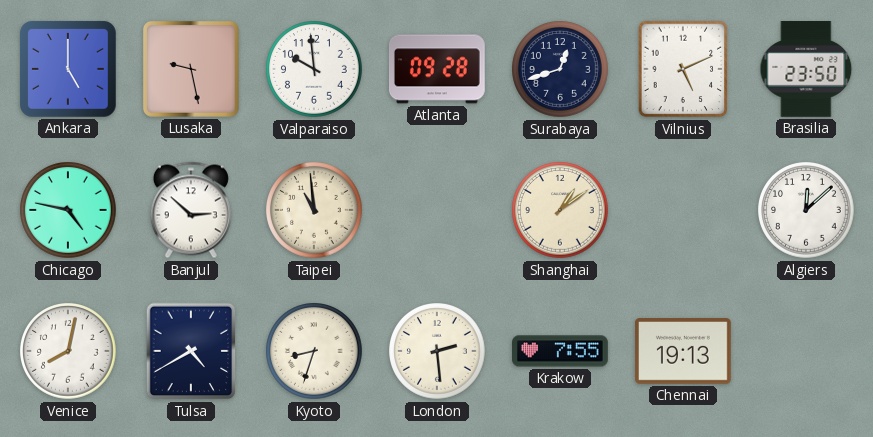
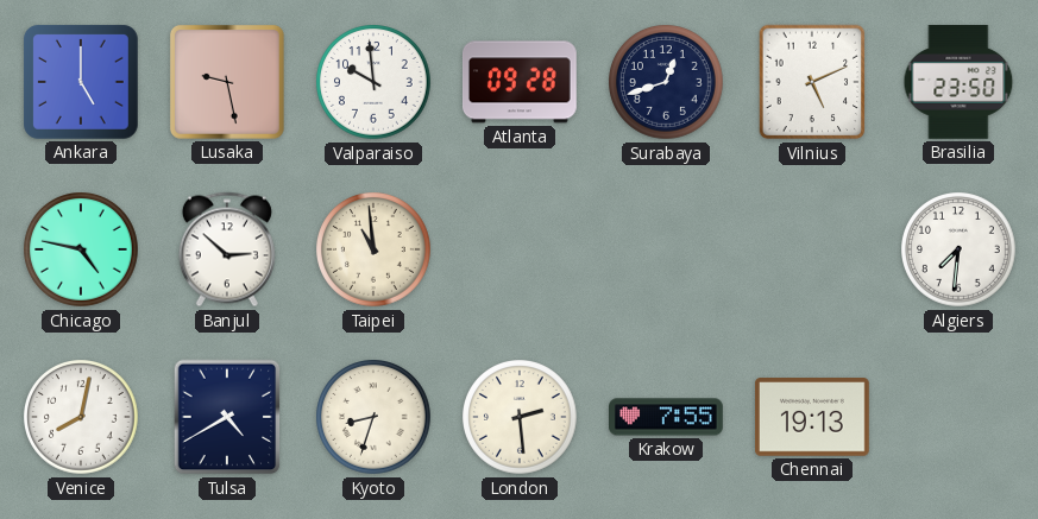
Shanghai: 1:09 -> none
Algiers: 12:08 -> 7:31
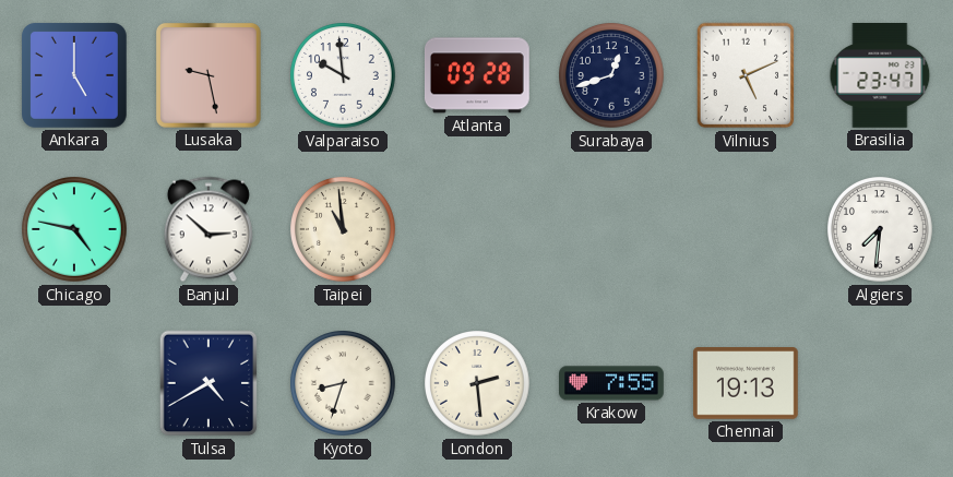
Brasilia: 23:50 -> 23:47
Venice: 8:02 -> none
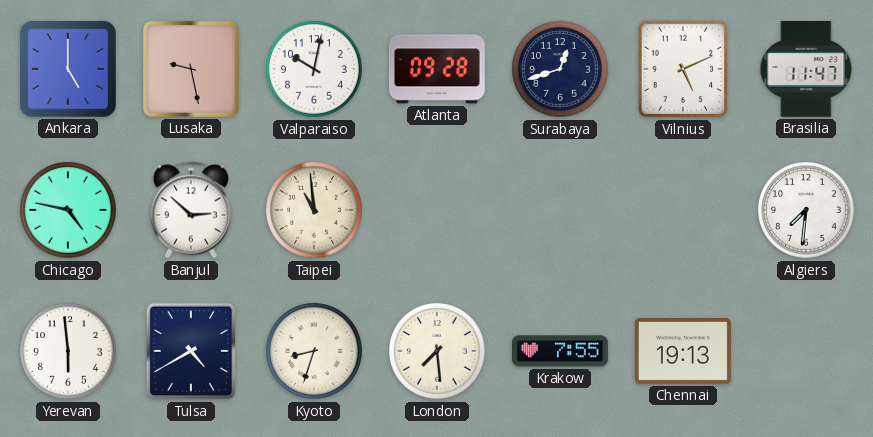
Valparaiso: 9:59 -> 10:02
Brasilia: 23:47 -> 11:47
Yerevan: none -> 5:59
London: 2:29 -> 7:29
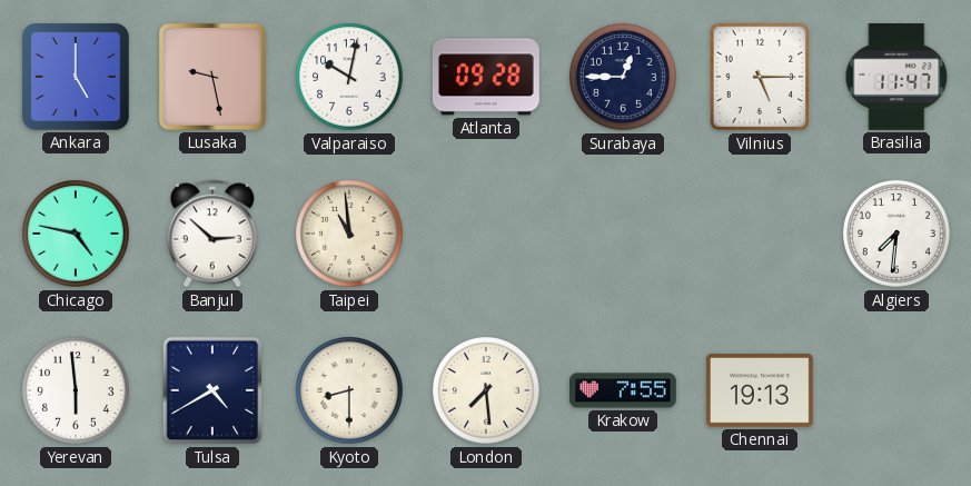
Surabaya: 12:42 -> 12:45
Vilnius: 5:11 -> 5:15
Kyoto: 8:33 -> 8:30
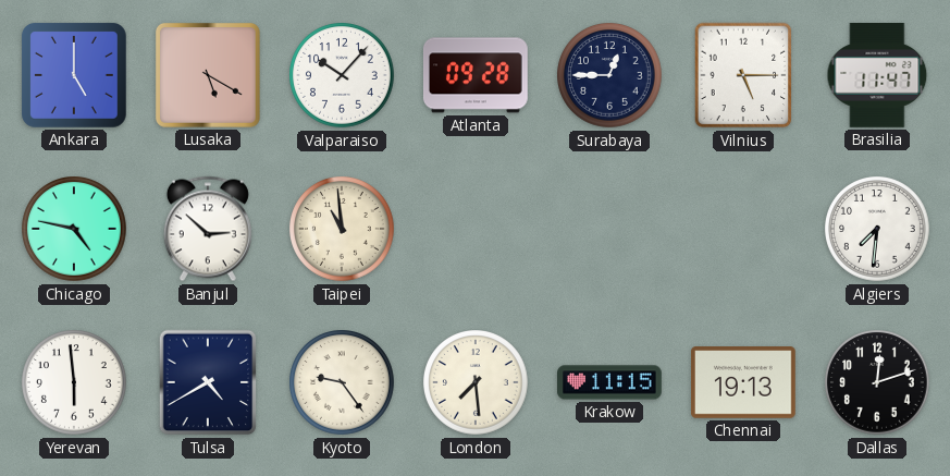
Lusaka: 9:28 -> 5:20
Valparaiso: 10:02 -> 10:07
Kyoto: 8:30 -> 9:24
Krakow: 7:55 -> 11:15
Dallas: none -> 12:12
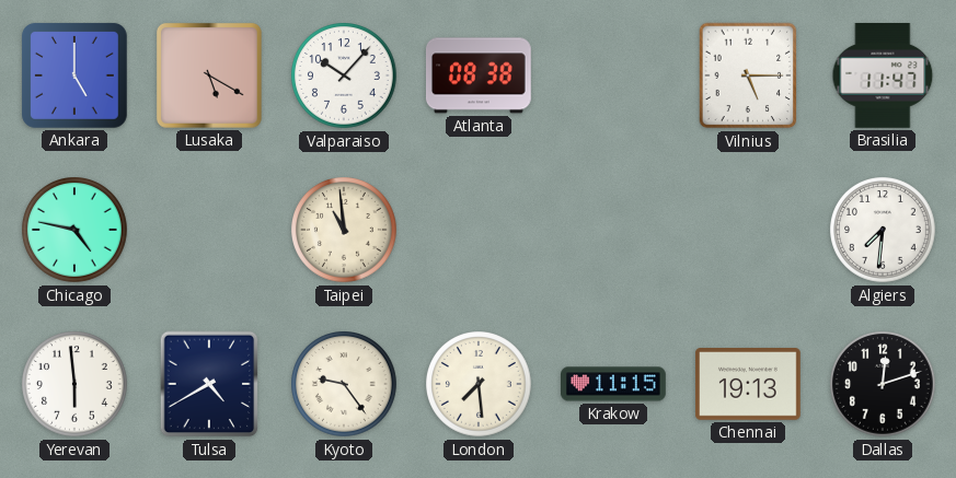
Atlanta: 09:28 -> 08:38
Surabaya: 12:45 -> none
Banjul: 2:52 -> none
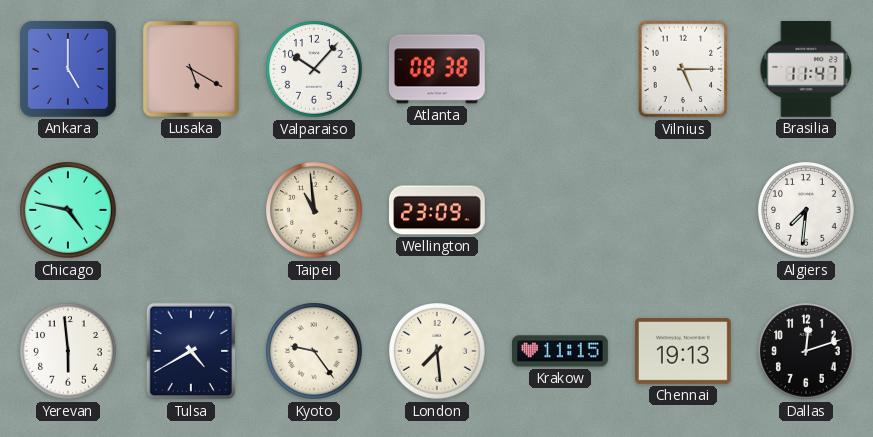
Wellington: none -> 23:09
